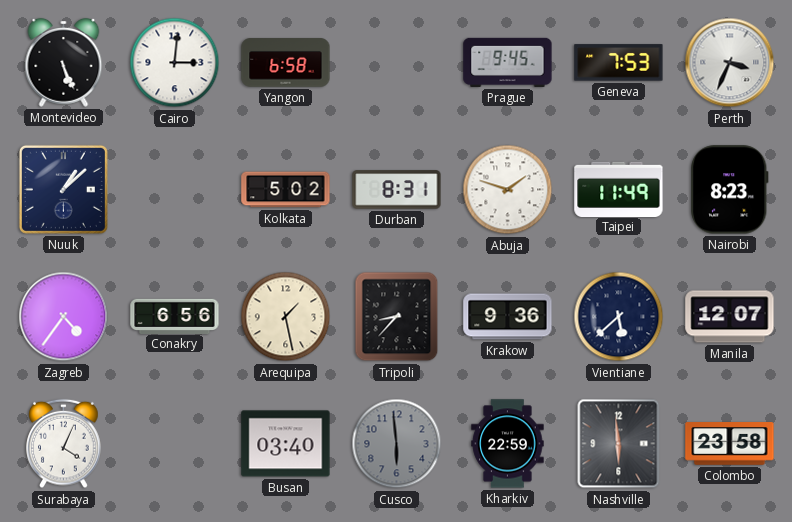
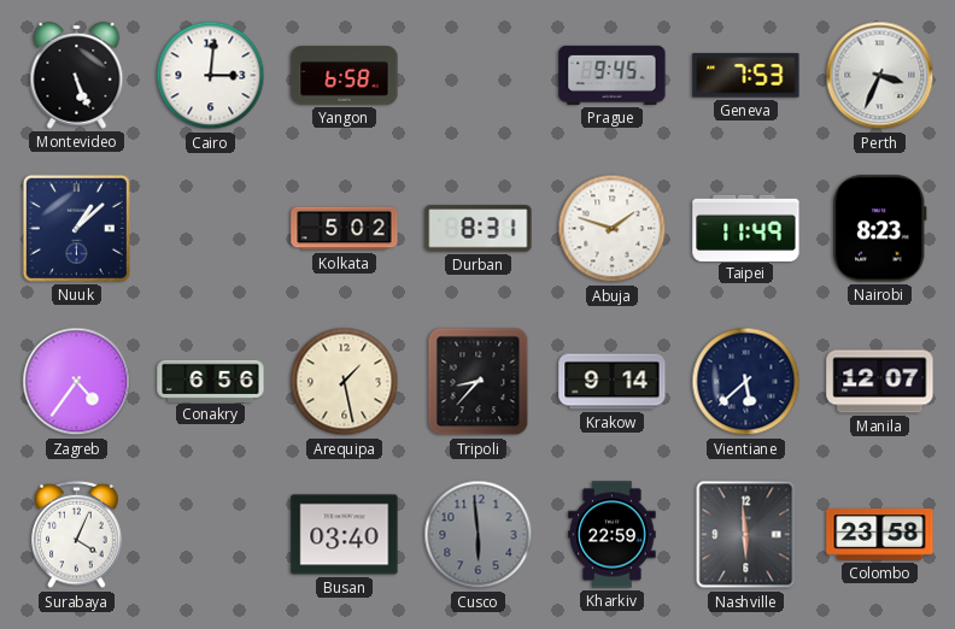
Krakow: 9:36 -> 9:14
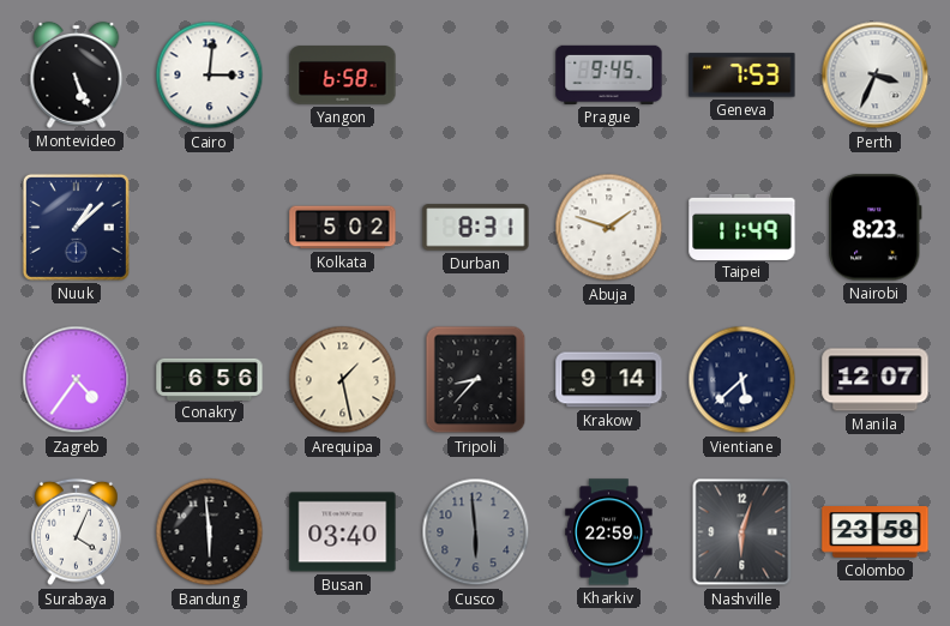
Bandung: none -> 5:59
Nashville: 5:59 -> 6:03
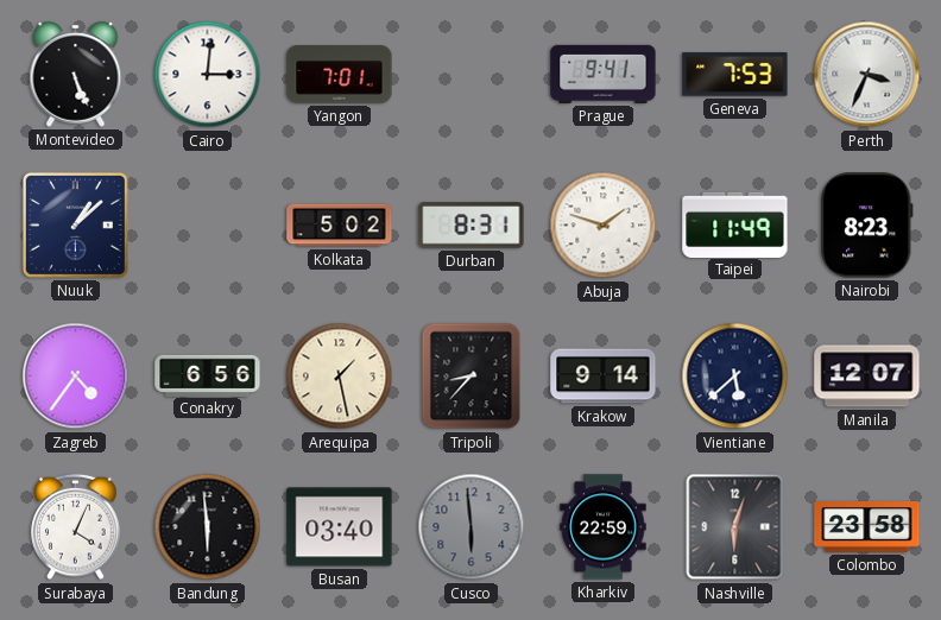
Yangon: 6:58 -> 7:01
Prague: 9:45 -> 9:41
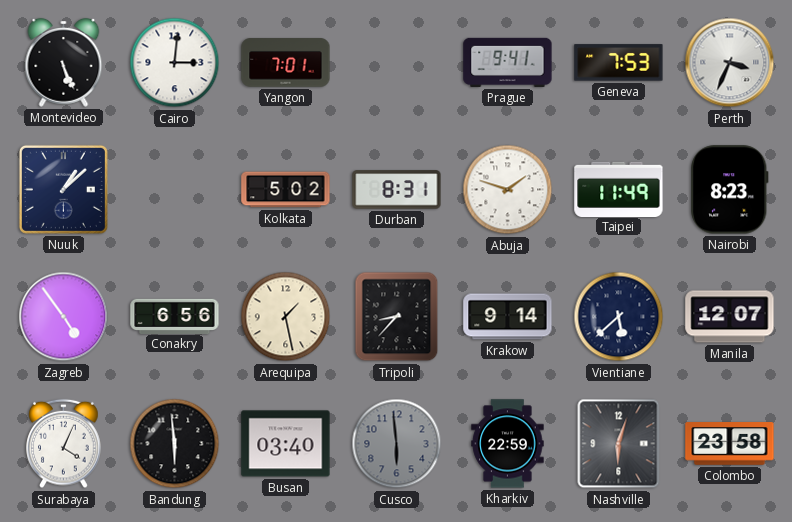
Zagreb: 4:36 -> 4:54
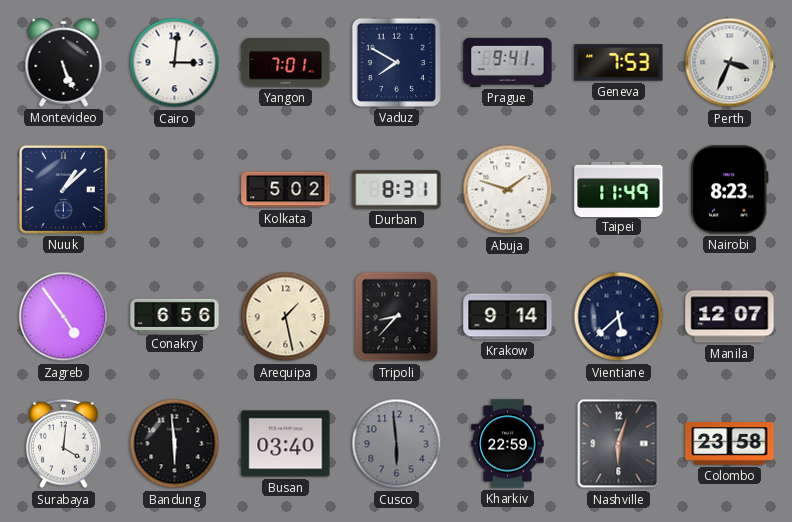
Vaduz: none -> 7:50
Surabaya: 4:04 -> 4:01
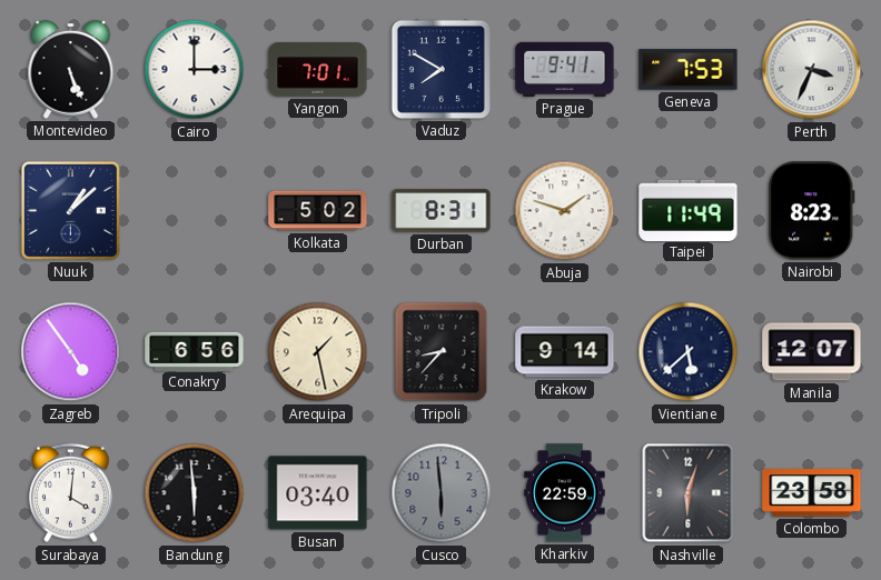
Cairo: 3:01 -> 3:00
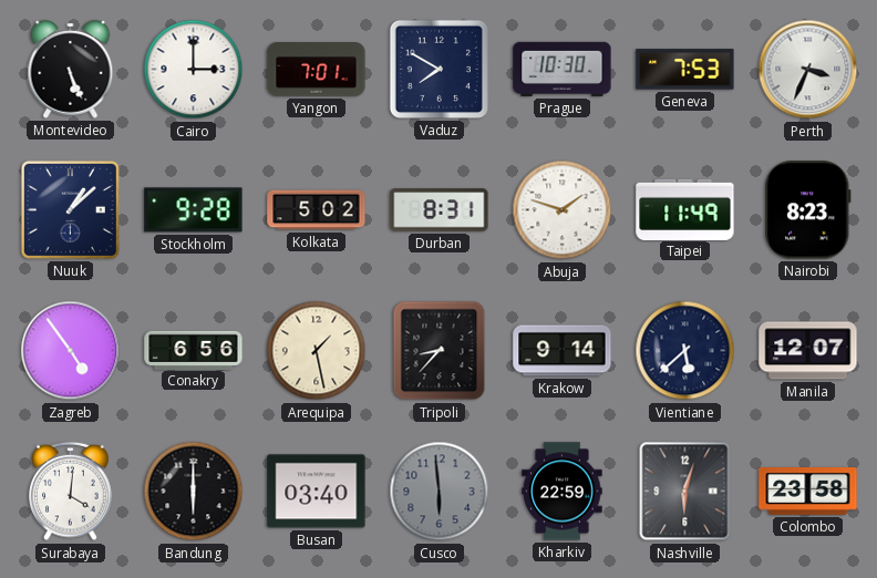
Prague: 9:41 -> 10:30
Stockholm: none -> 9:28
Bandung: 5:59 -> 6:00
